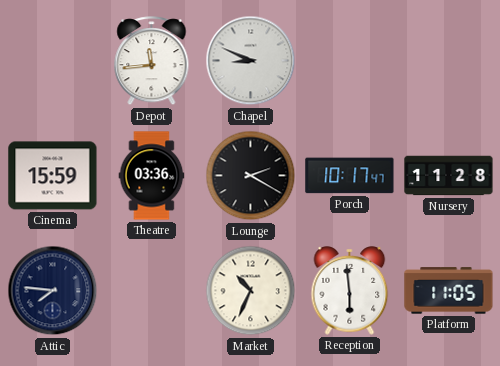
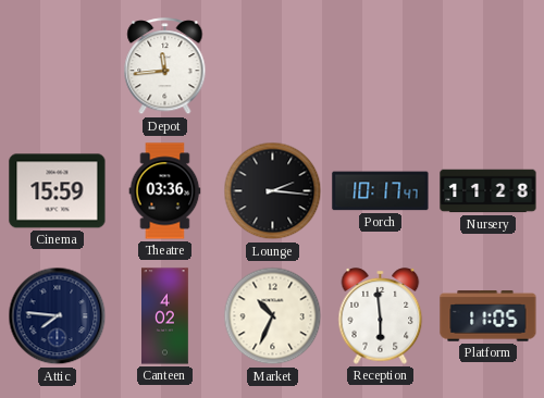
Chapel: 8:49 -> none
Lounge: 2:20 -> 2:16
Canteen: none -> 4:02
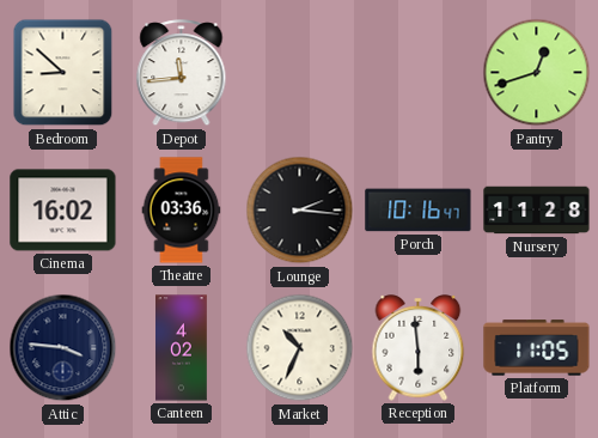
Bedroom: none -> 8:52
Pantry: none -> 12:42
Cinema: 15:59 -> 16:02
Porch: 10:17 -> 10:16
Attic: 7:46 -> 3:46
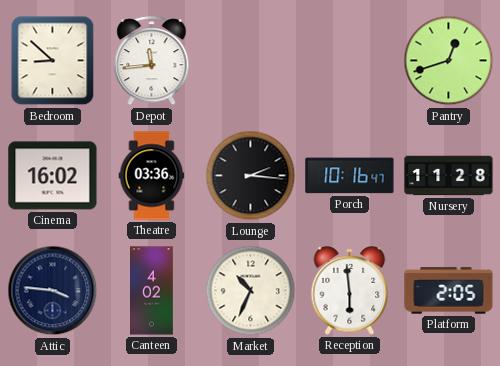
Platform: 11:05 -> 2:05
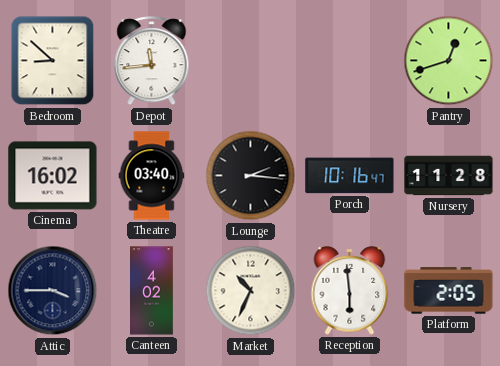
Theatre: 03:36 -> 03:40
Attic: 3:46 -> 3:45
